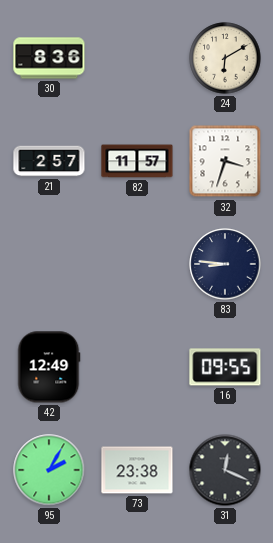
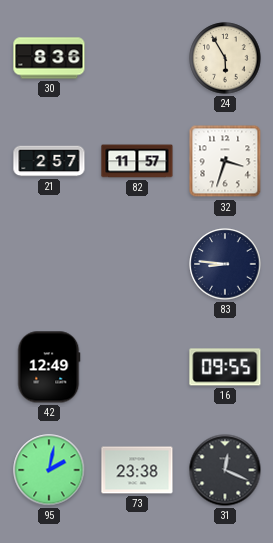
24: 6:10 -> 5:55
95: 2:05 -> 2:02
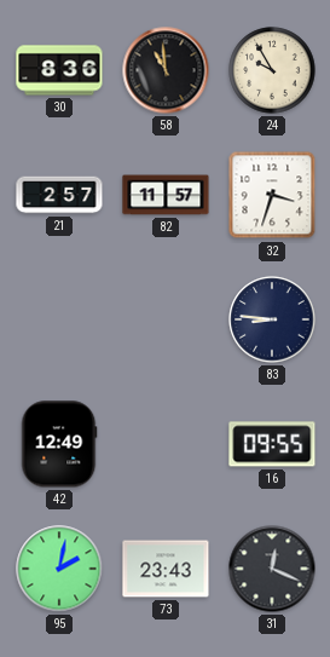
58: none -> 10:59
24: 5:55 -> 9:55
73: 23:38 -> 23:43
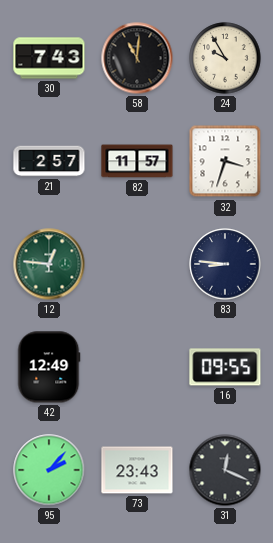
30: 8:36 -> 7:43
58: 10:59 -> 11:01
12: none -> 12:46
95: 2:02 -> 2:07
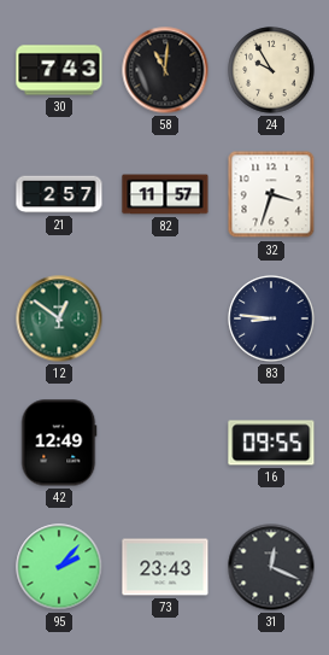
12: 12:46 -> 12:51
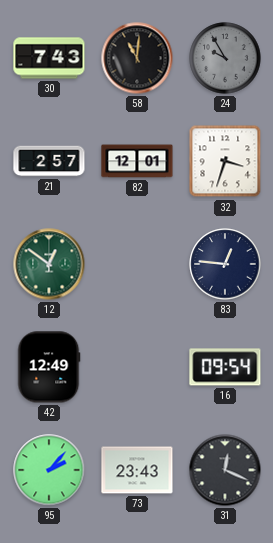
24 dial: cream -> grey
82: 11:57 -> 12:01
83: 8:46 -> 12:46
16: 09:55 -> 09:54
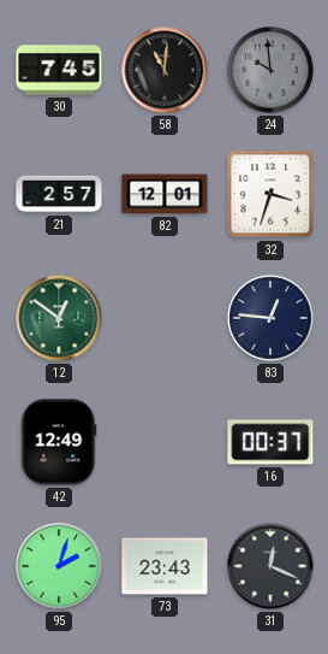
30: 7:43 -> 7:45
24: 9:55 -> 9:59
16: 09:54 -> 00:37
95: 2:07 -> 2:03
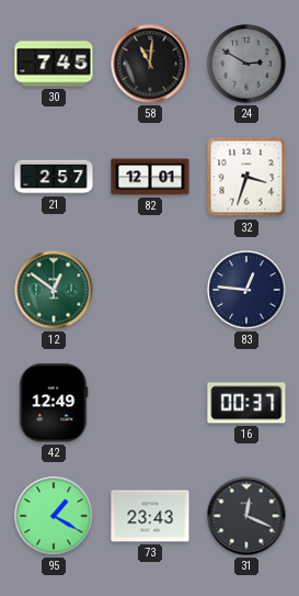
24: 9:59 -> 2:50
95: 2:03 -> 1:20
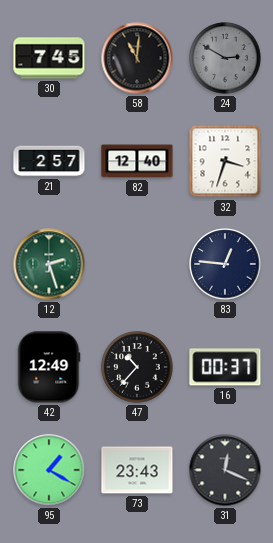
82: 12:01 -> 12:40
12: 12:51 -> 2:27
47: none -> 10:37
